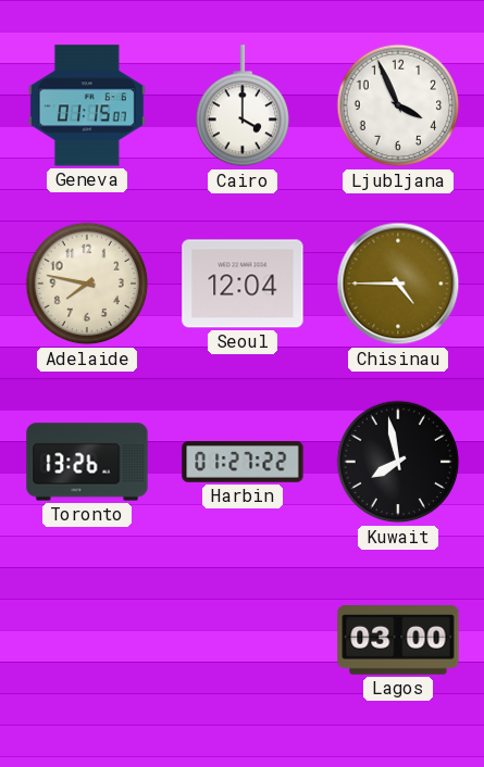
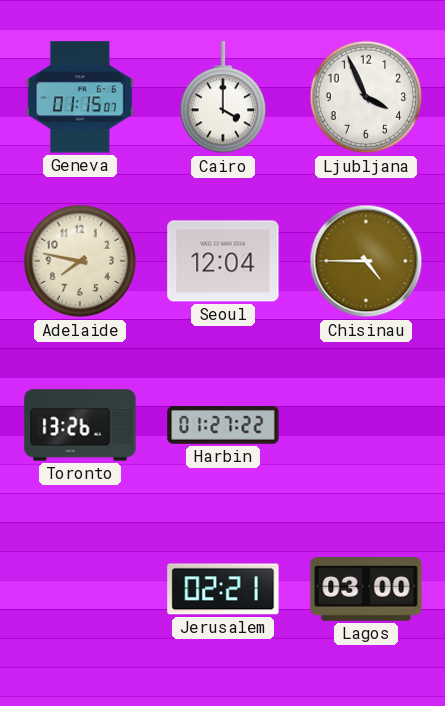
Kuwait: 7:58 -> none
Jerusalem: none -> 02:21
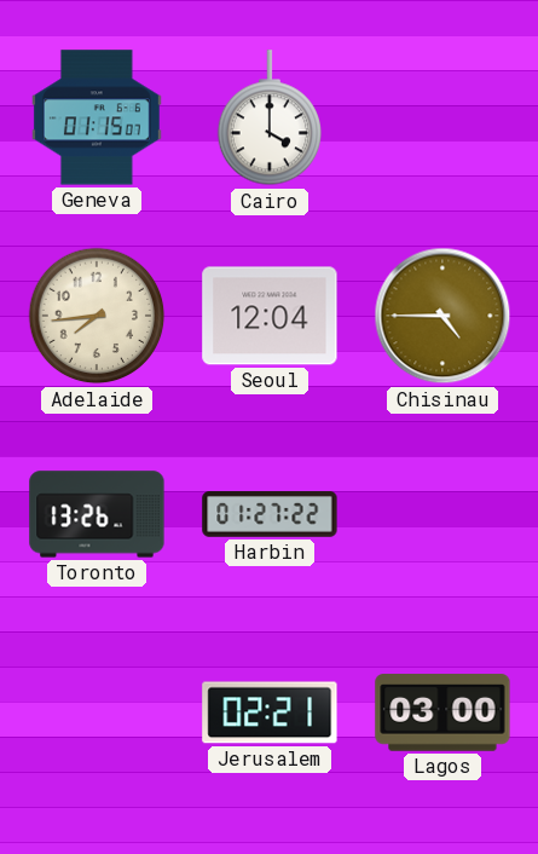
Ljubljana: 3:56 -> none
Adelaide: 7:47 -> 7:44
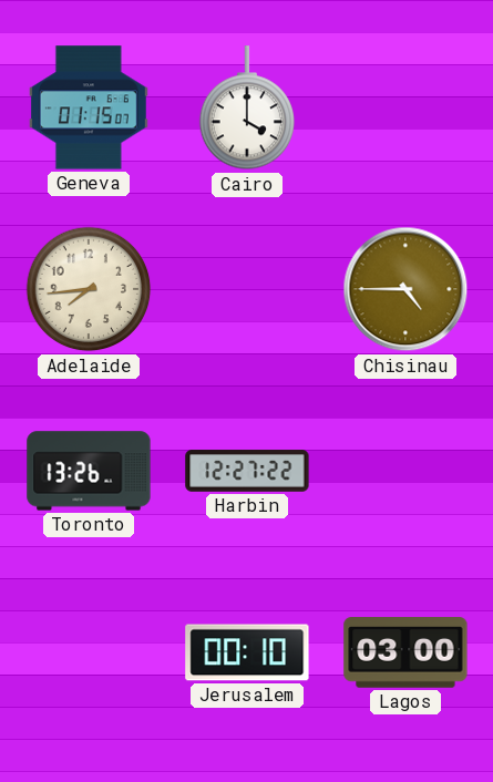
Seoul: 12:04 -> none
Harbin: 01:27 -> 12:27
Jerusalem: 02:21 -> 00:10
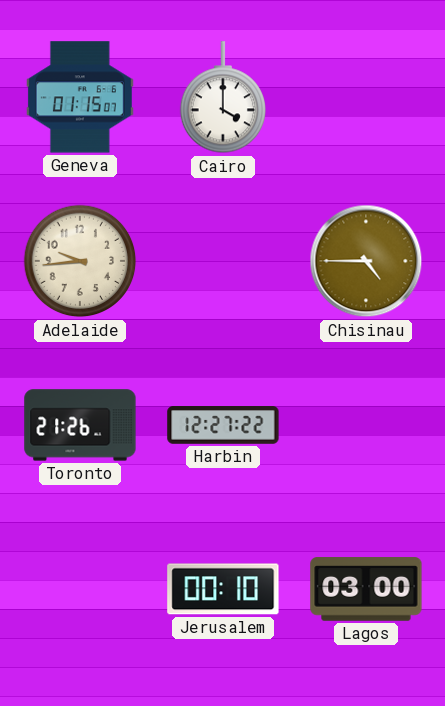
Adelaide: 7:44 -> 9:44
Toronto: 13:26 -> 21:26
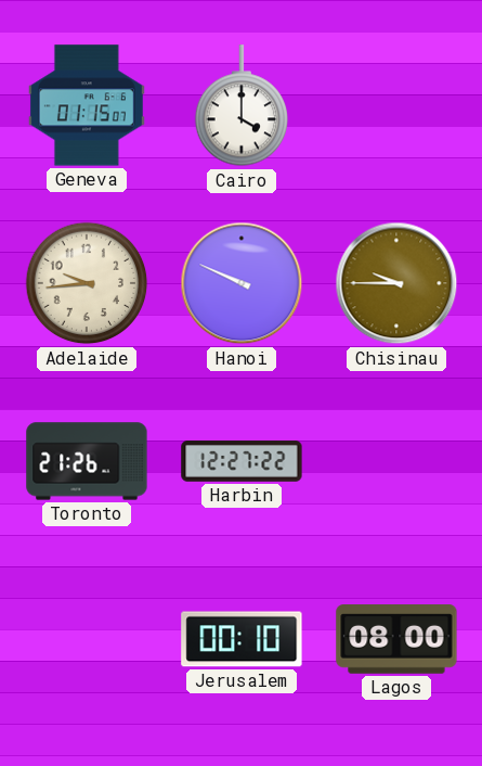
Hanoi: none -> 9:49
Chisinau: 4:45 -> 9:45
Lagos: 03:00 -> 08:00
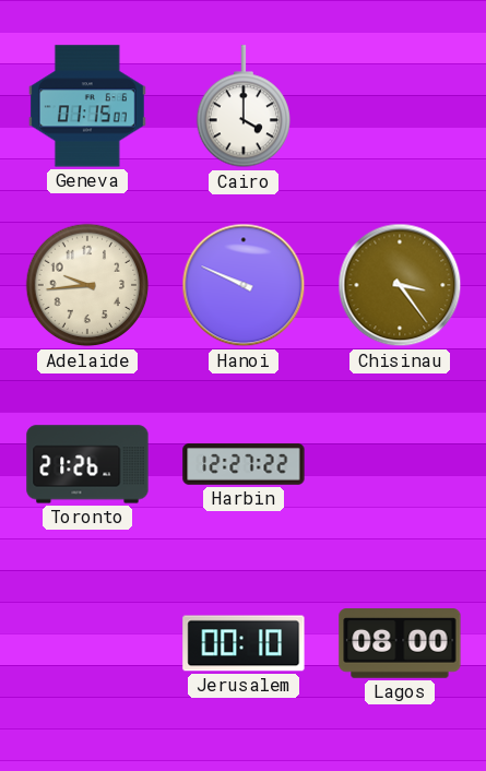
Chisinau: 9:45 -> 3:24
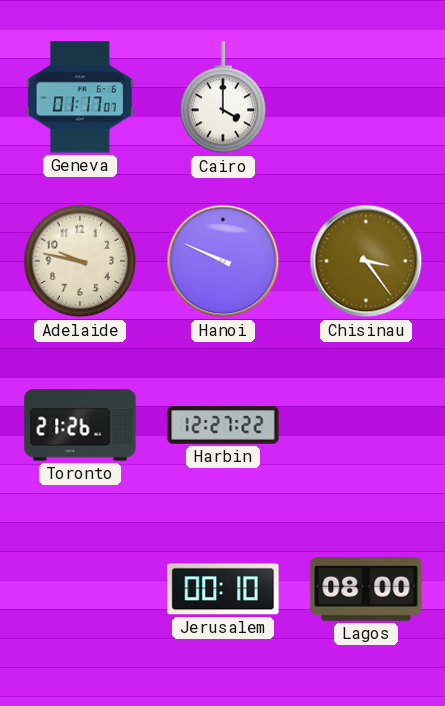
Geneva: 01:15 -> 01:17
Adelaide: 9:44 -> 9:47
